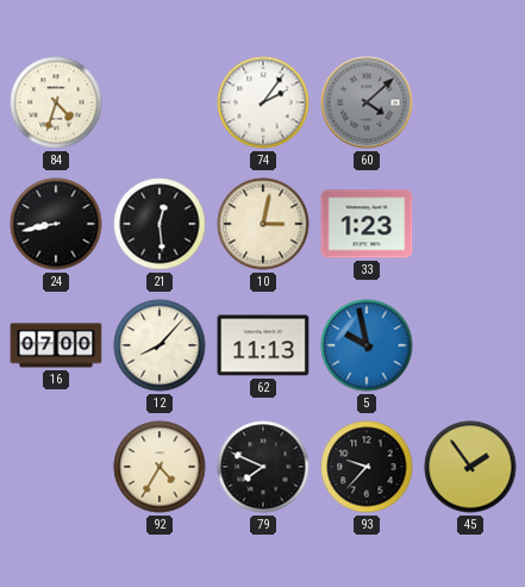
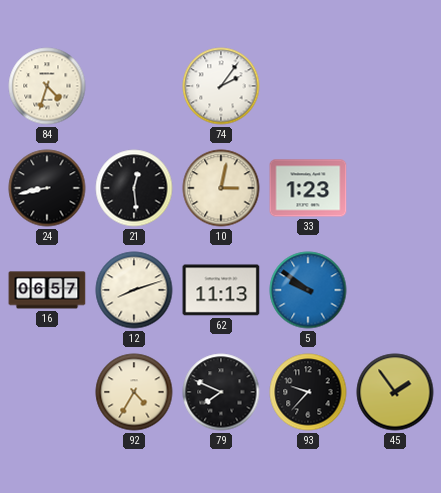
60: 4:08 -> none
16: 07:00 -> 06:57
12: 8:07 -> 8:12
5: 9:58 -> 9:51
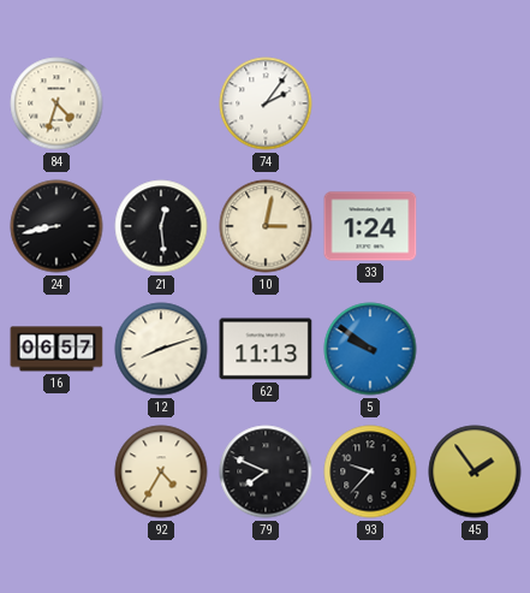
33: 1:23 -> 1:24
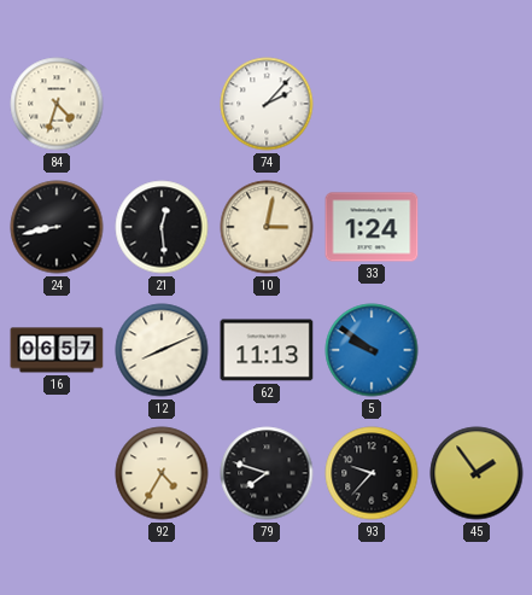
74: 2:06 -> 2:07
12: 8:12 -> 8:11
79: 7:49 -> 7:48
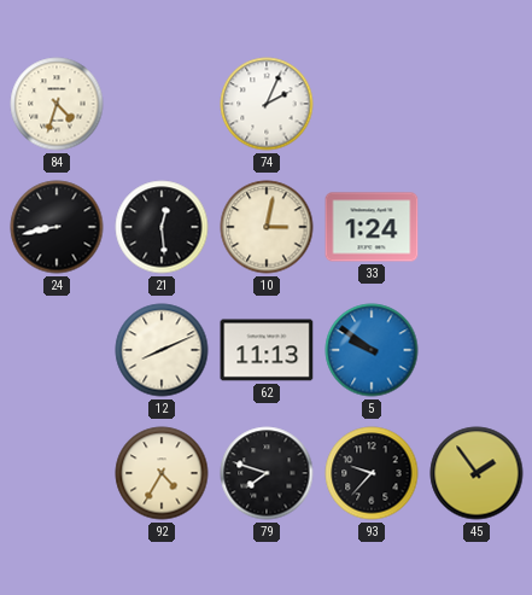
74: 2:07 -> 2:04
16: 06:57 -> none
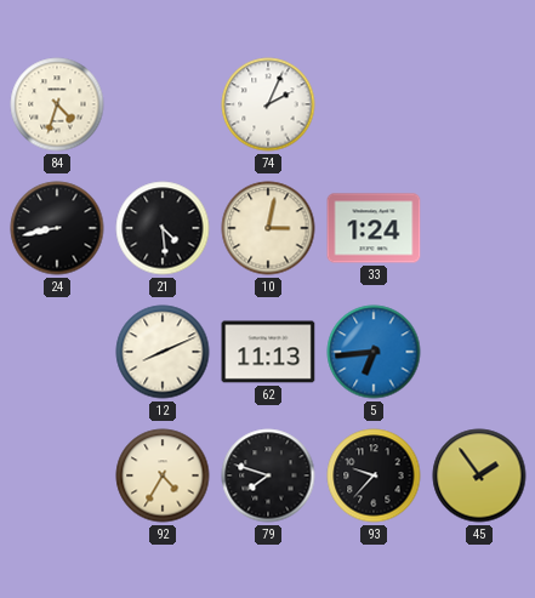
21: 12:29 -> 4:29
5: 9:51 -> 6:44
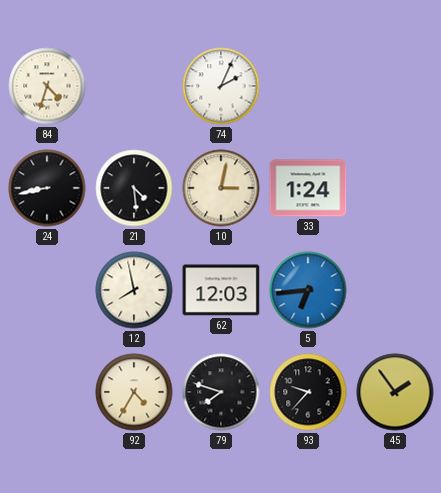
12: 8:11 -> 7:58
62: 11:13 -> 12:03
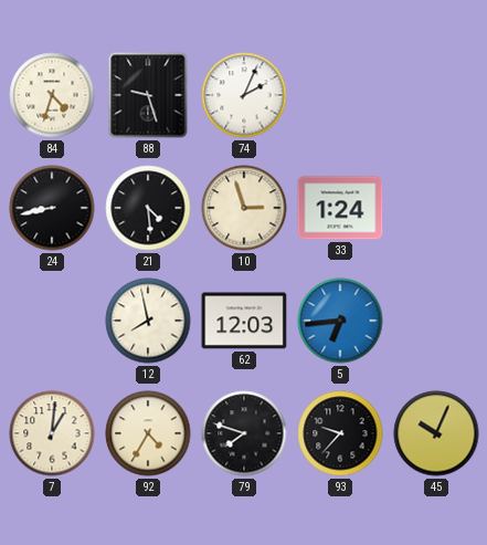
88: none -> 9:27
10: 3:02 -> 2:57
7: none -> 1:01
45: 1:54 -> 10:04
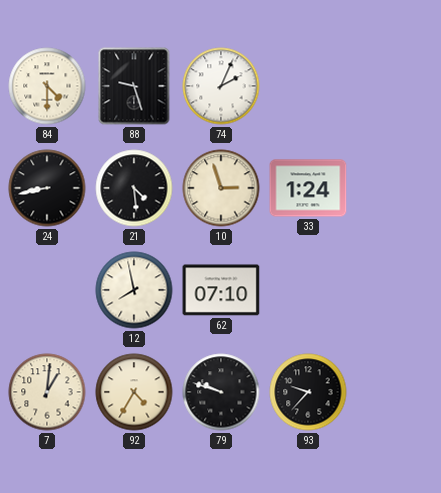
84: 4:33 -> 4:30
62: 12:03 -> 07:10
5: 6:44 -> none
79: 7:48 -> 9:48
45: 10:04 -> none
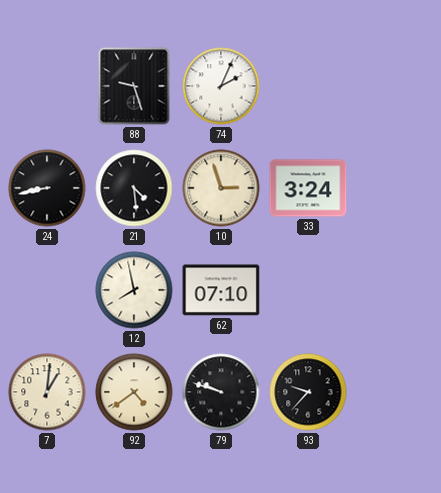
84: 4:30 -> none
33: 1:24 -> 3:24
92: 4:35 -> 4:39
